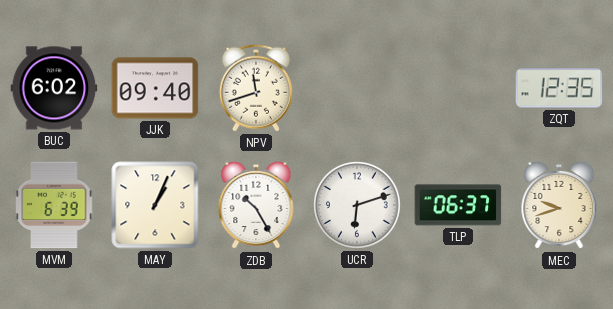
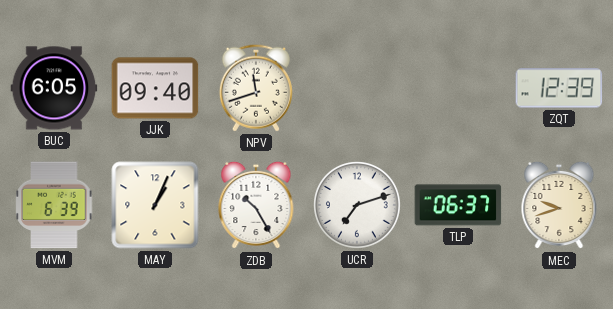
BUC: 6:02 -> 6:05
ZQT: 12:35 -> 12:39
UCR: 6:12 -> 7:12
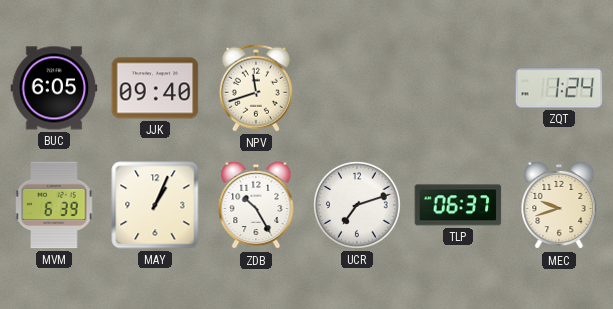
ZQT: 12:39 -> 1:24
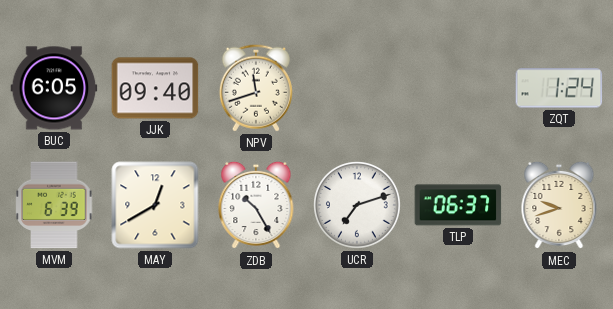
MAY: 1:04 -> 12:40
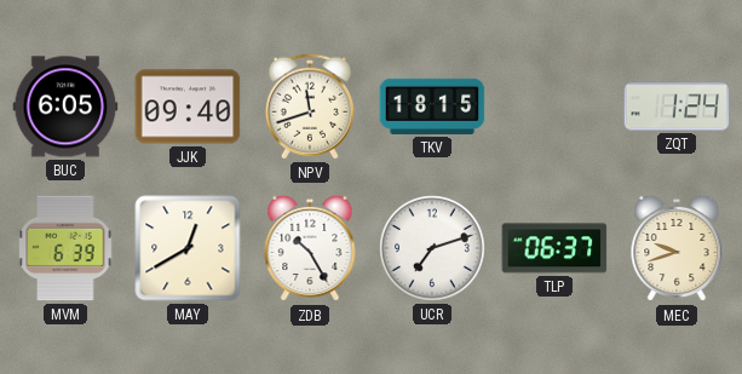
TKV: none -> 18:15
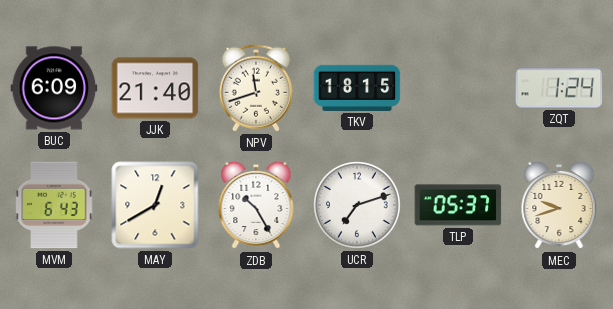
BUC: 6:05 -> 6:09
JJK: 09:40 -> 21:40
MVM: 6:39 -> 6:43
TLP: 06:37 -> 05:37
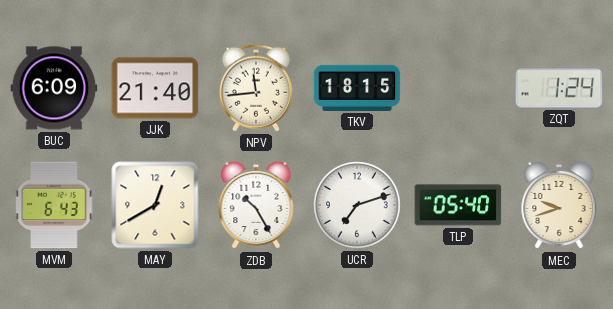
NPV: 11:42 -> 11:44
TLP: 05:37 -> 05:40
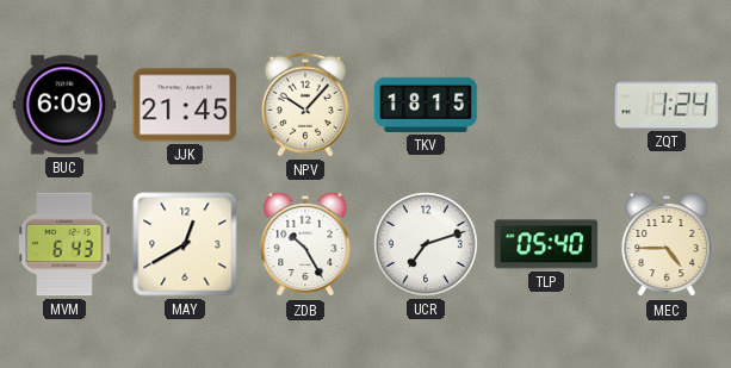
JJK: 21:40 -> 21:45
NPV: 11:44 -> 10:07
MEC: 9:42 -> 4:45
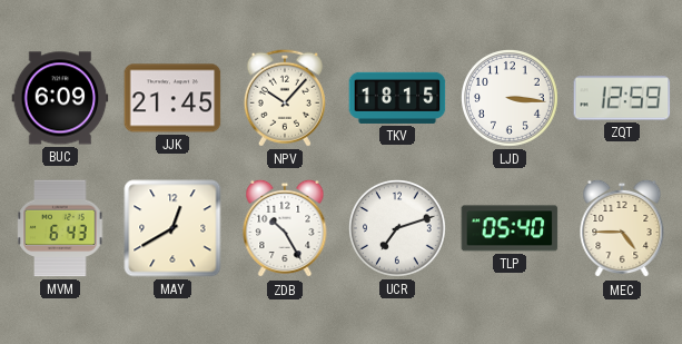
LJD: none -> 3:16
ZQT: 1:24 -> 12:59
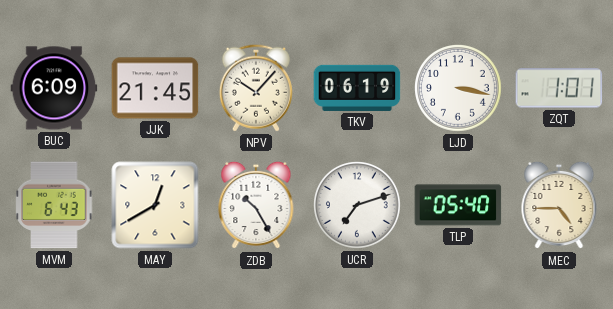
TKV: 18:15 -> 06:19
LJD: 3:16 -> 3:17
ZQT: 12:59 -> 1:01
